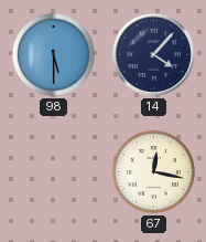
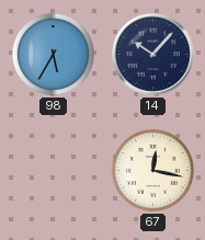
98: 5:30 -> 5:35
14: 4:07 -> 10:07
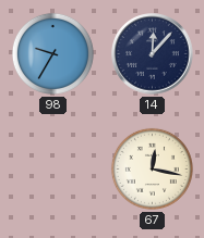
98: 5:35 -> 9:35
14: 10:07 -> 12:07
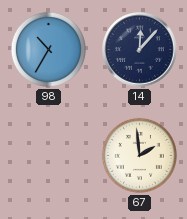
98: 9:35 -> 10:35
67: 12:17 -> 1:59
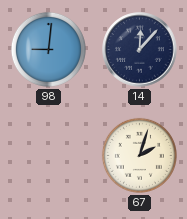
98: 10:35 -> 9:01
67: 1:59 -> 2:03
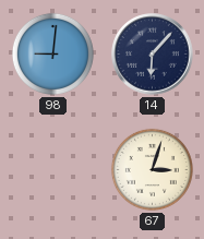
14: 12:07 -> 6:07
67: 2:03 -> 3:03
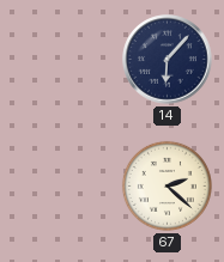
98: 9:01 -> none
67: 3:03 -> 2:22
